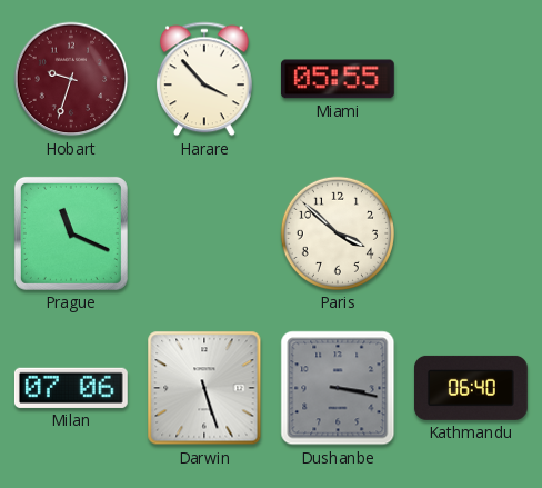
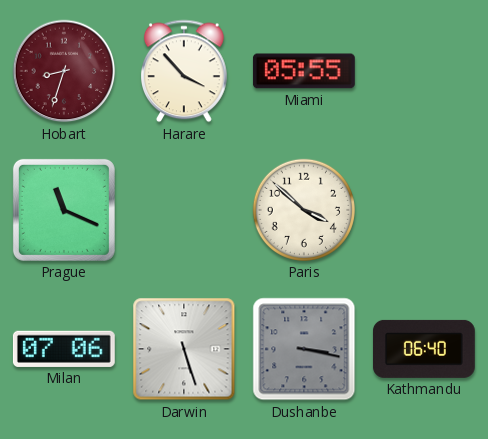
Hobart: 9:33 -> 8:33
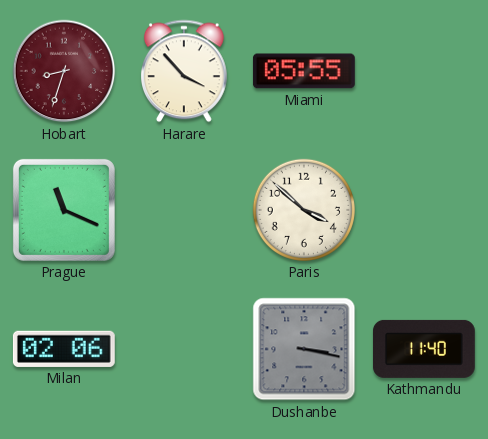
Milan: 07:06 -> 02:06
Darwin: 5:27 -> none
Kathmandu: 06:40 -> 11:40
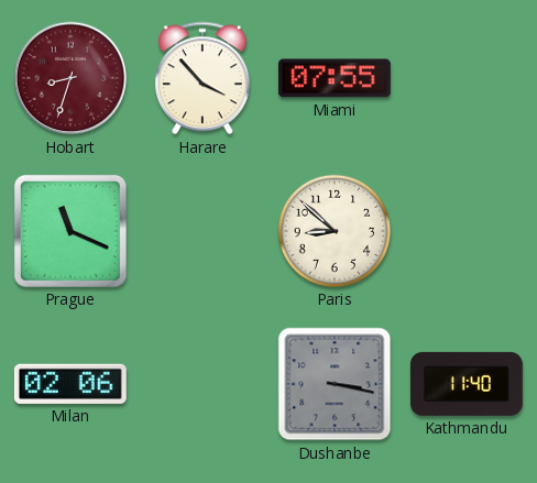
Miami: 05:55 -> 07:55
Paris: 3:52 -> 8:52
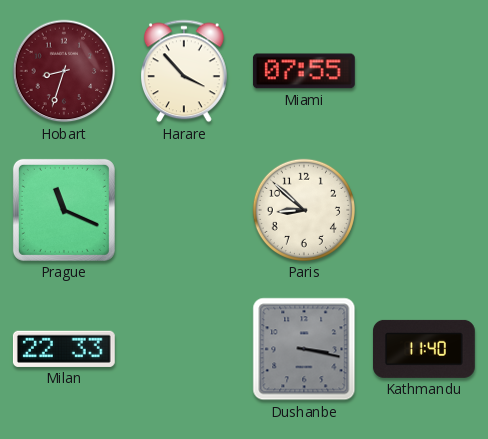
Milan: 02:06 -> 22:33
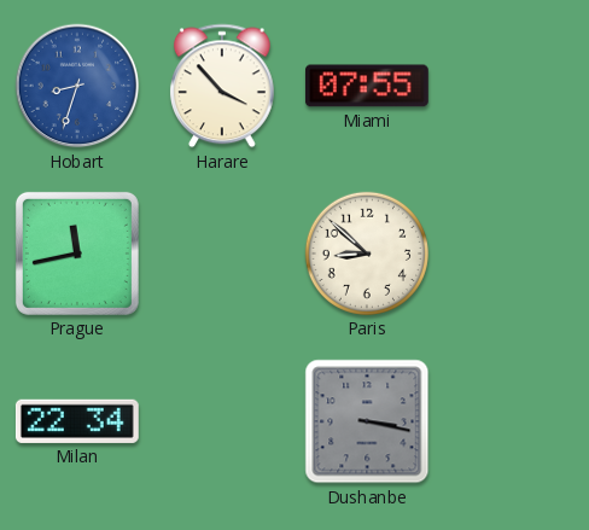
Hobart dial: burgundy -> blue
Prague: 11:19 -> 11:43
Milan: 22:33 -> 22:34
Kathmandu: 11:40 -> none
